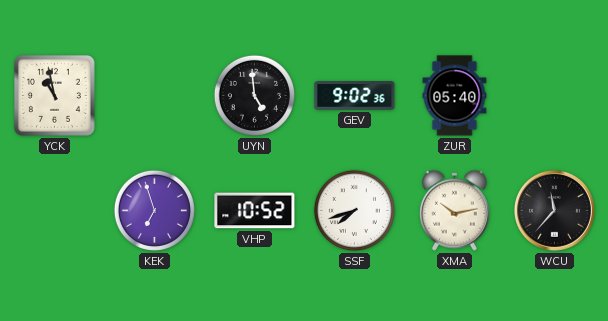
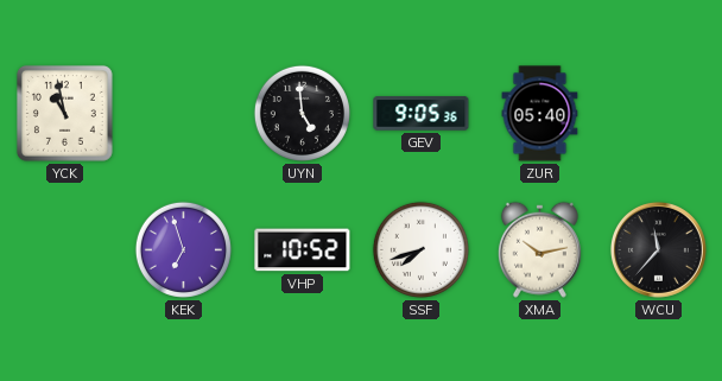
GEV: 9:02 -> 9:05
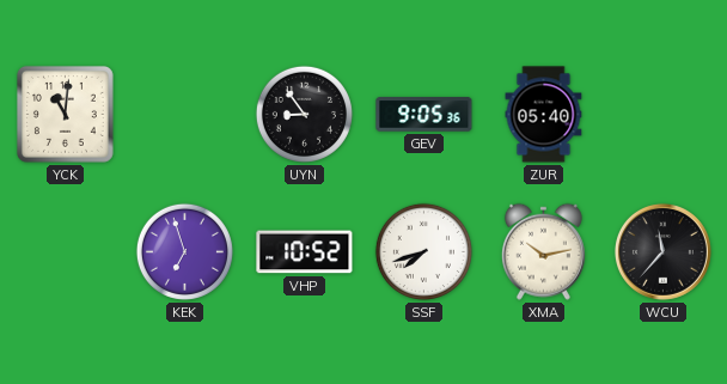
YCK: 10:58 -> 11:01
UYN: 4:59 -> 8:54
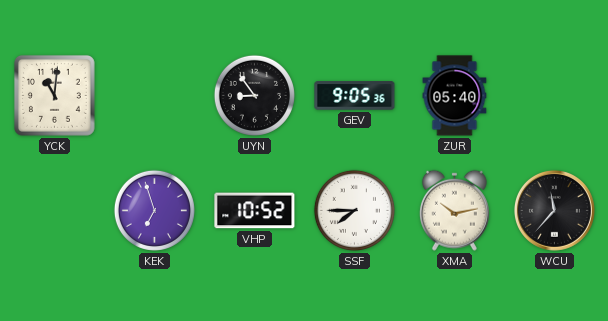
SSF: 7:42 -> 7:45
